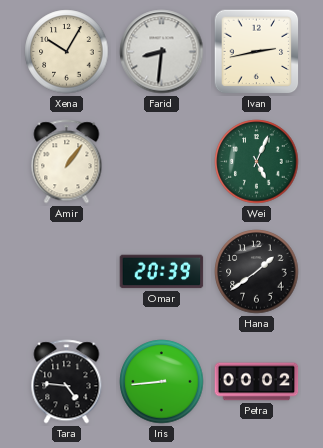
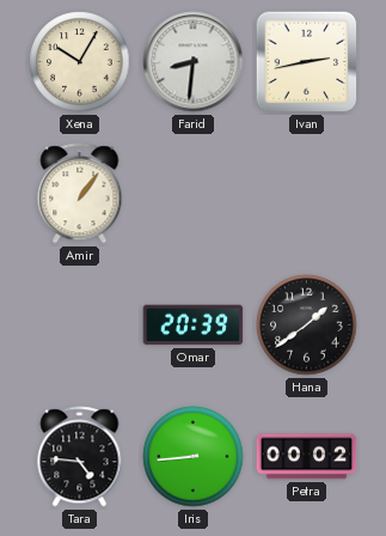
Wei: 5:04 -> none
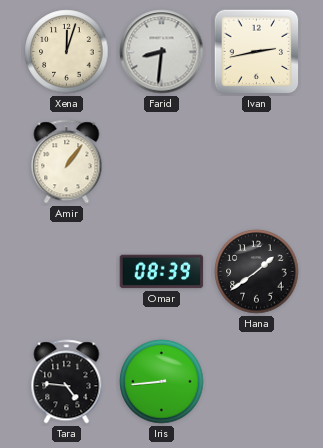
Xena: 10:05 -> 12:03
Omar: 20:39 -> 08:39
Petra: 00:02 -> none
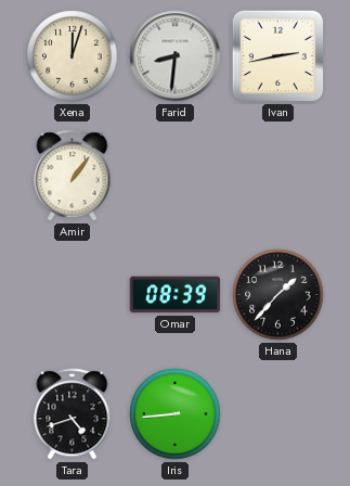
Hana: 1:39 -> 1:37
Tara: 4:46 -> 4:42
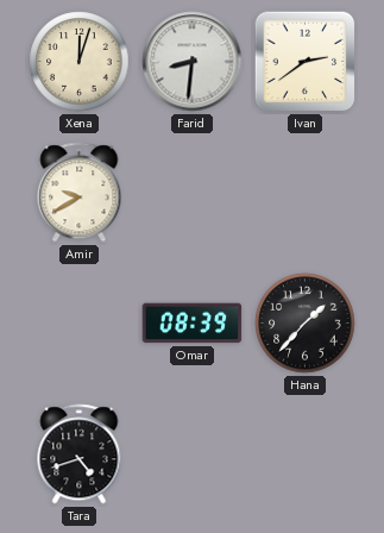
Ivan: 2:43 -> 2:39
Amir: 1:06 -> 9:40
Iris: 8:44 -> none
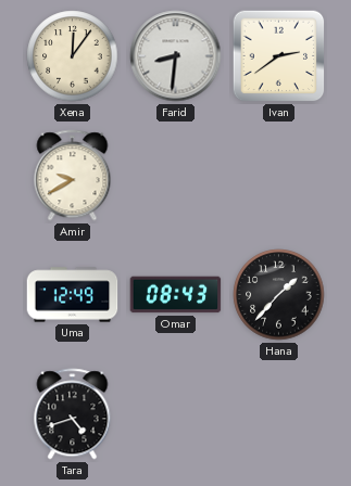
Xena: 12:03 -> 12:06
Uma: none -> 12:49
Omar: 08:39 -> 08:43
